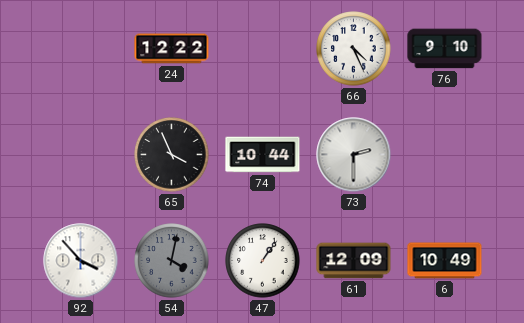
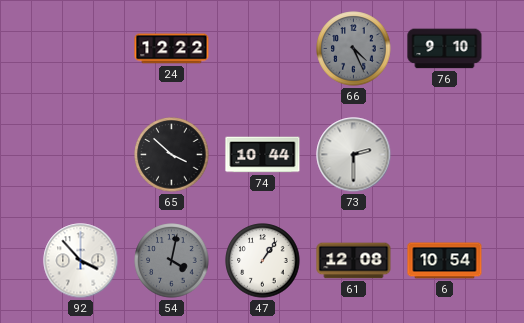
66 dial: white -> grey
65: 3:56 -> 3:52
61: 12:09 -> 12:08
6: 10:49 -> 10:54
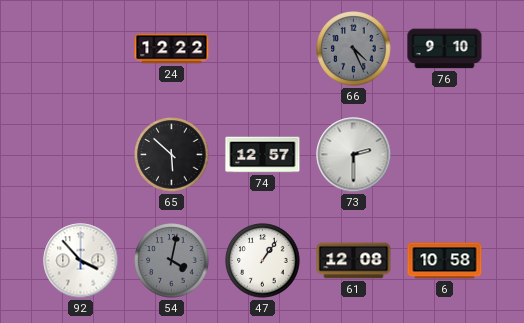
65: 3:52 -> 5:52
74: 10:44 -> 12:57
6: 10:54 -> 10:58
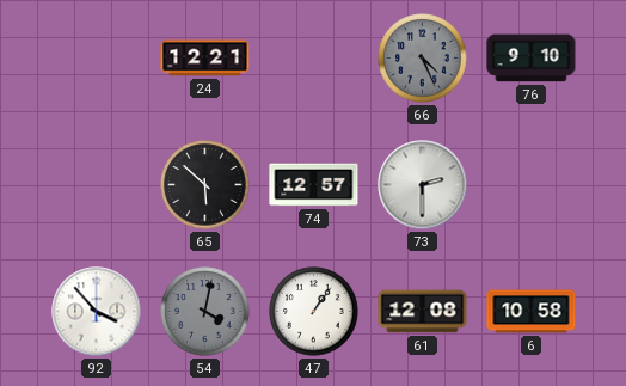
24: 12:22 -> 12:21
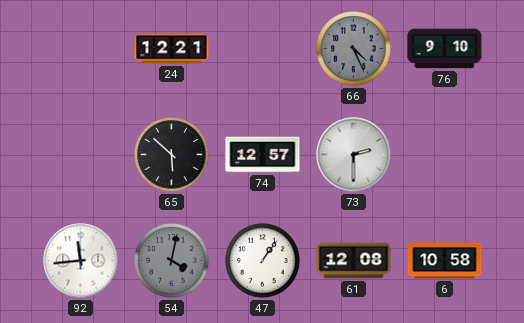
92: 3:53 -> 11:44
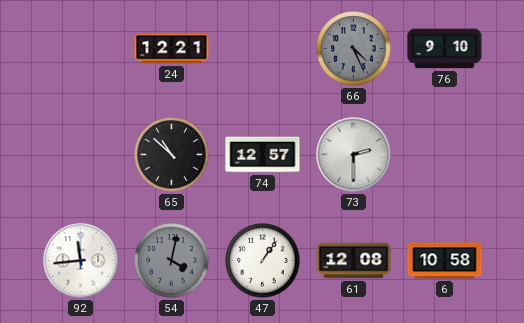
65: 5:52 -> 10:52
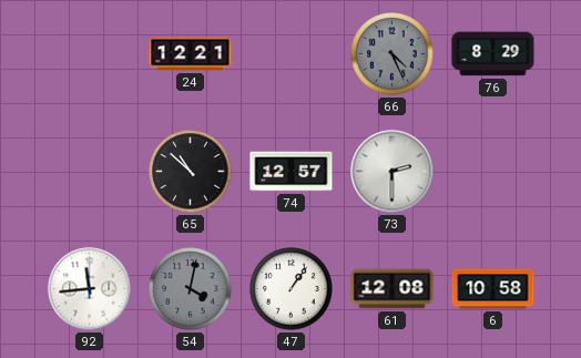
76: 9:10 -> 8:29
